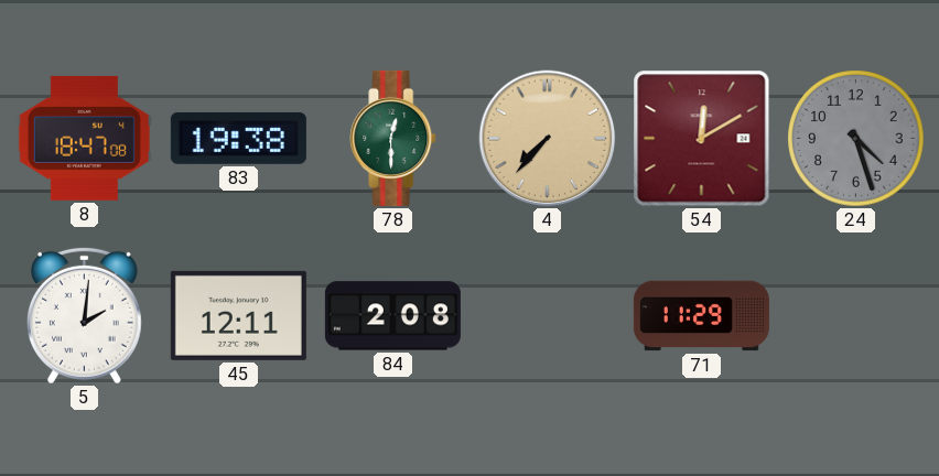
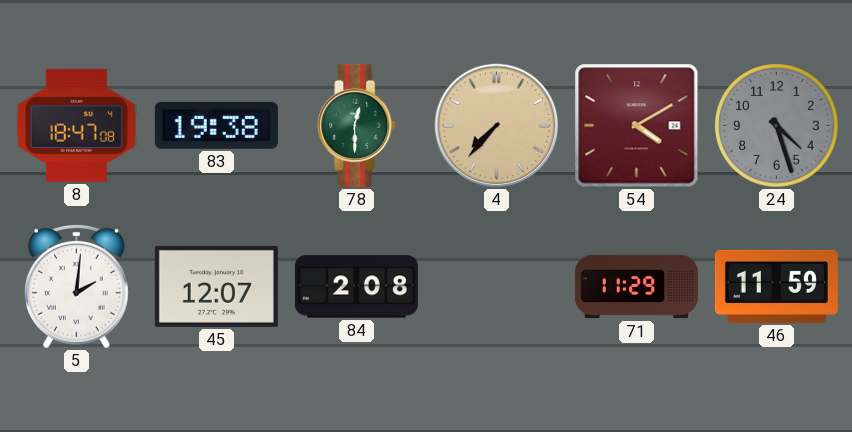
54: 12:10 -> 4:10
45: 12:11 -> 12:07
46: none -> 11:59
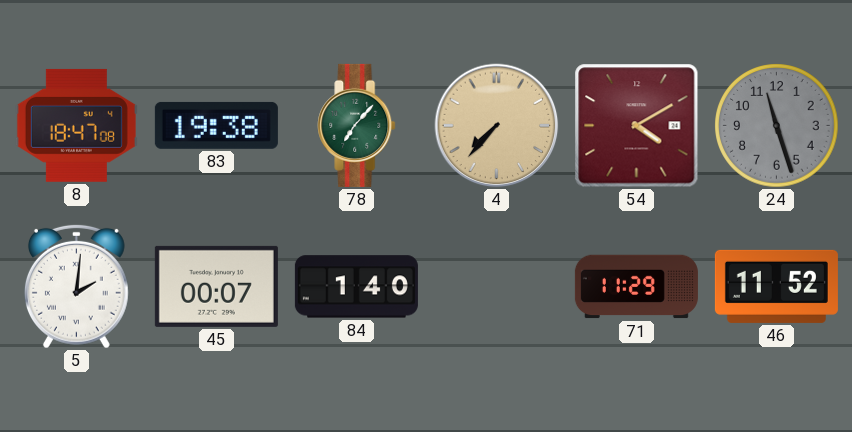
78: 12:30 -> 7:07
24: 4:27 -> 11:27
45: 12:07 -> 00:07
84: 2:08 -> 1:40
46: 11:59 -> 11:52
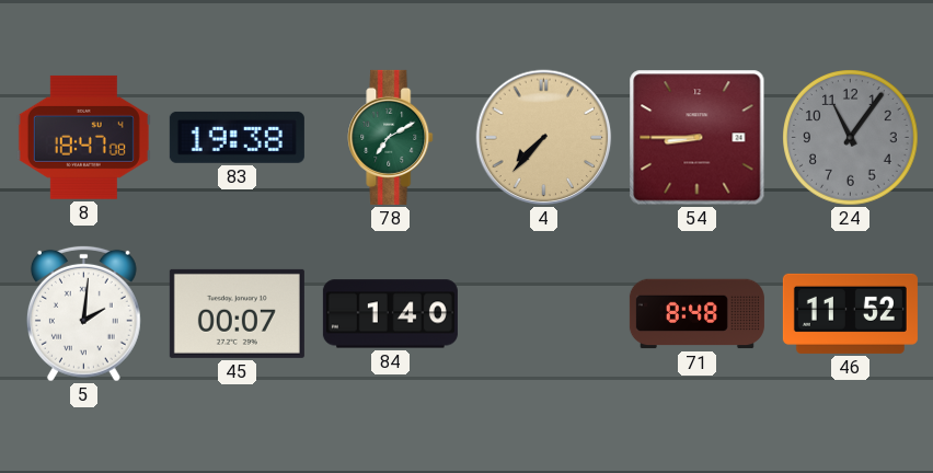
78: 7:07 -> 7:10
54: 4:10 -> 8:45
24: 11:27 -> 11:06
71: 11:29 -> 8:48
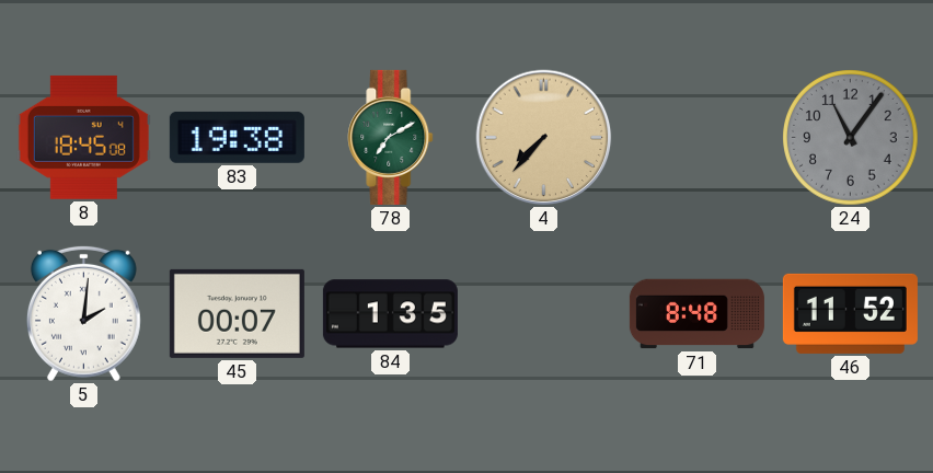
8: 18:47 -> 18:45
54: 8:45 -> none
84: 1:40 -> 1:35
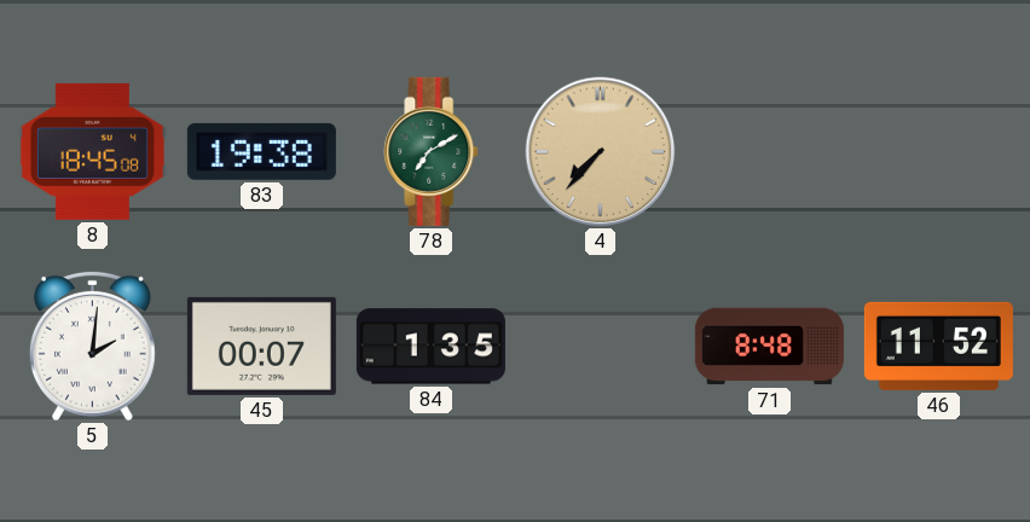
24: 11:06 -> none
